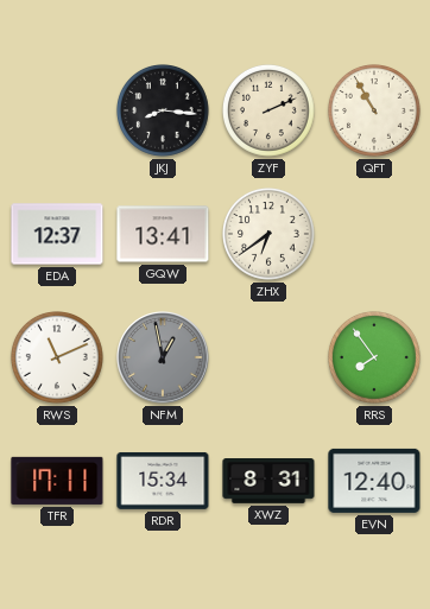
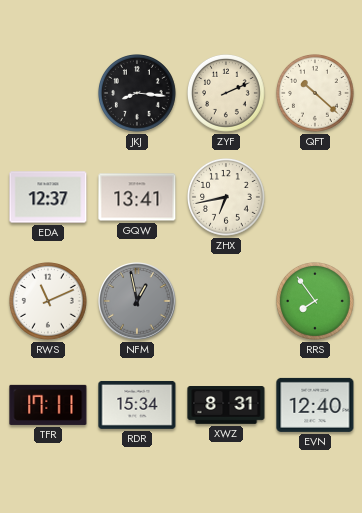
QFT: 10:55 -> 10:22
ZHX: 6:39 -> 6:43
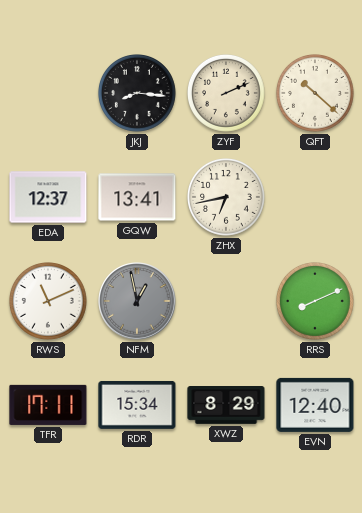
RRS: 7:54 -> 8:11
XWZ: 8:31 -> 8:29
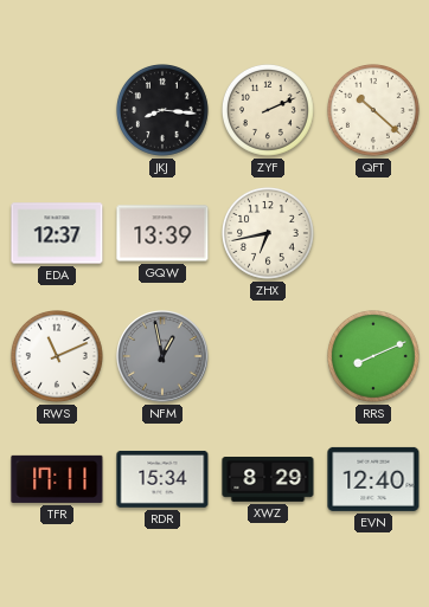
GQW: 13:41 -> 13:39
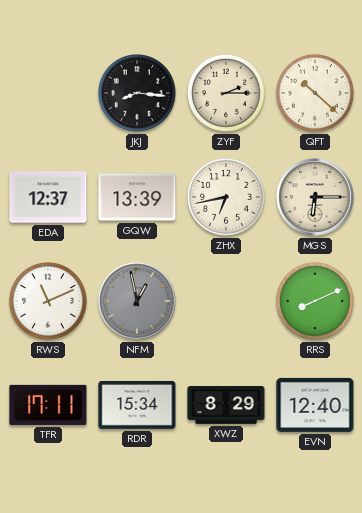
ZYF: 2:11 -> 2:15
MGS: none -> 6:15
